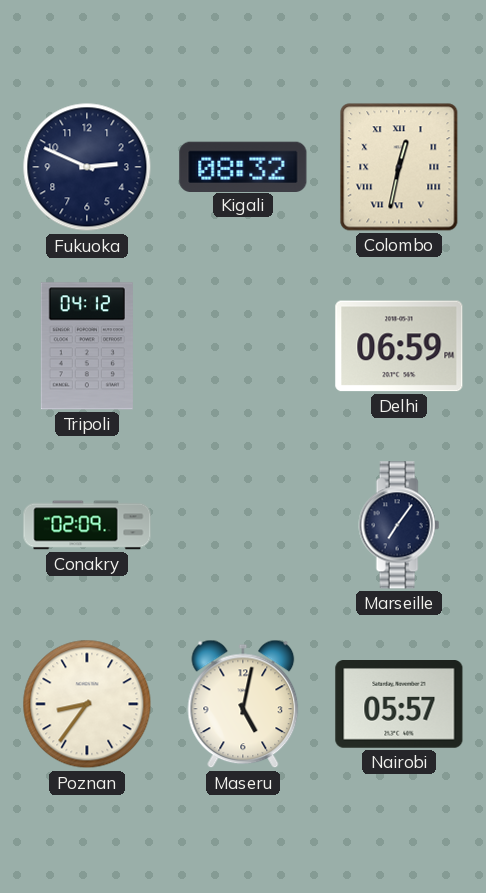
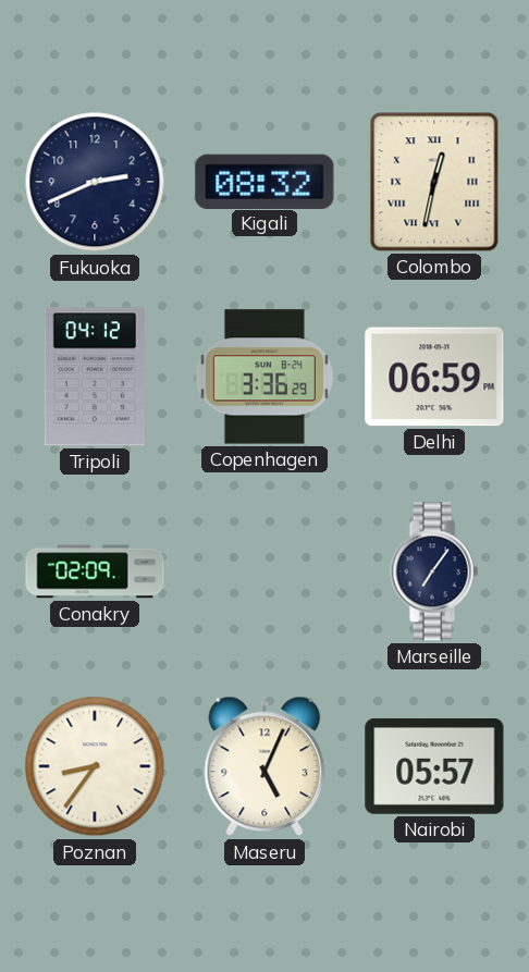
Fukuoka: 2:49 -> 2:41
Copenhagen: none -> 3:36
Maseru: 5:02 -> 5:04
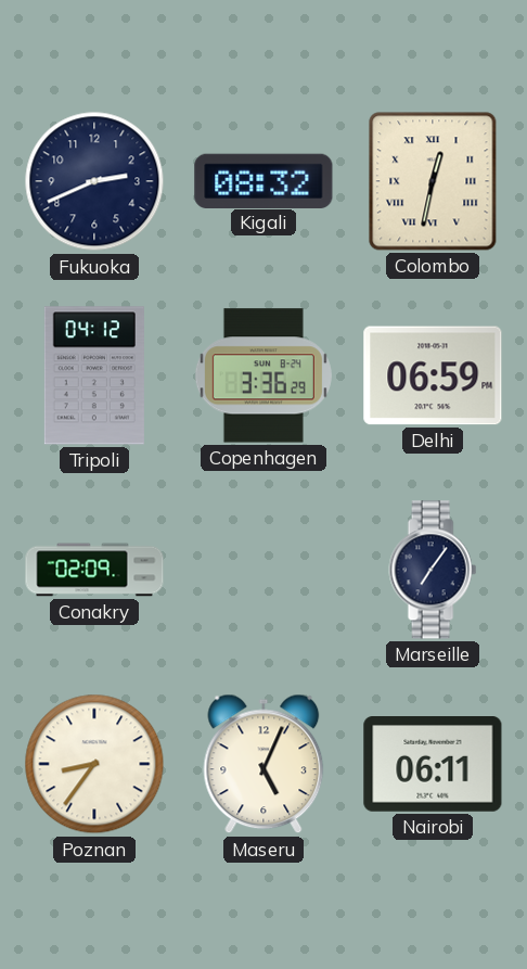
Nairobi: 05:57 -> 06:11
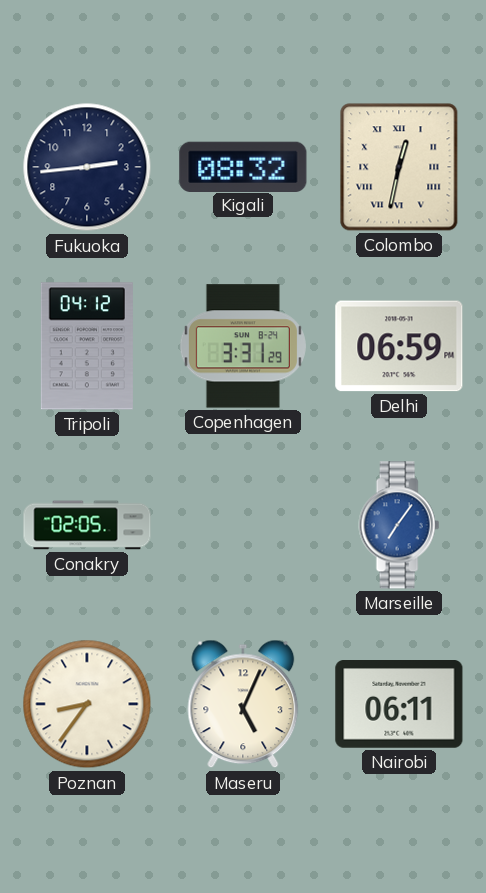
Fukuoka: 2:41 -> 2:44
Copenhagen: 3:36 -> 3:31
Conakry: 02:09 -> 02:05
Marseille dial: navy -> blue
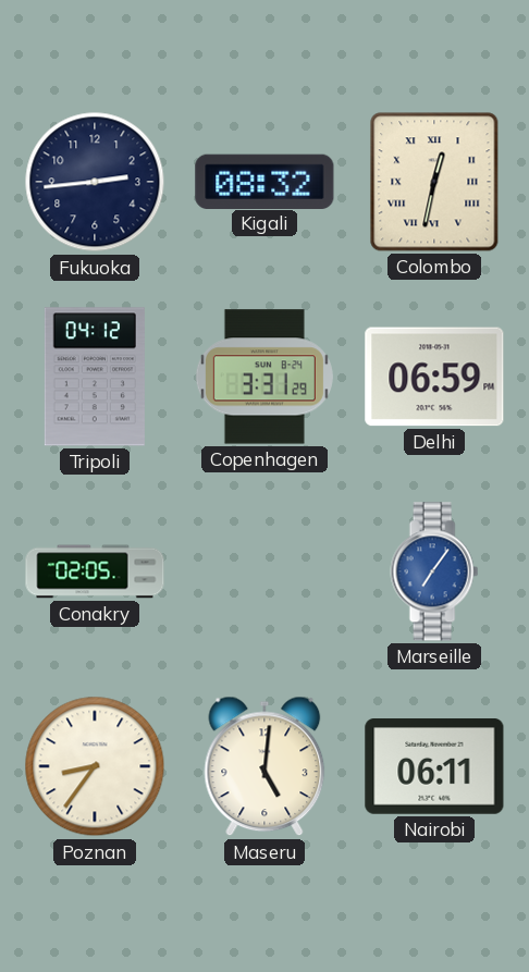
Maseru: 5:04 -> 5:01
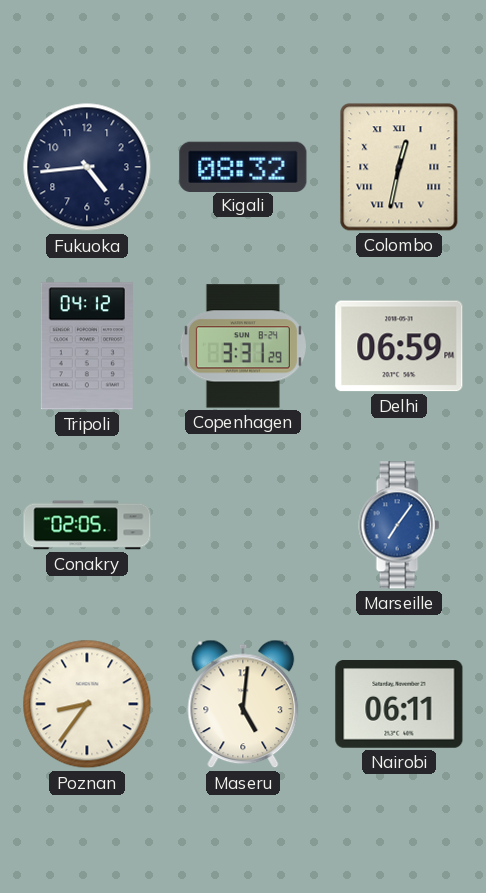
Fukuoka: 2:44 -> 4:44
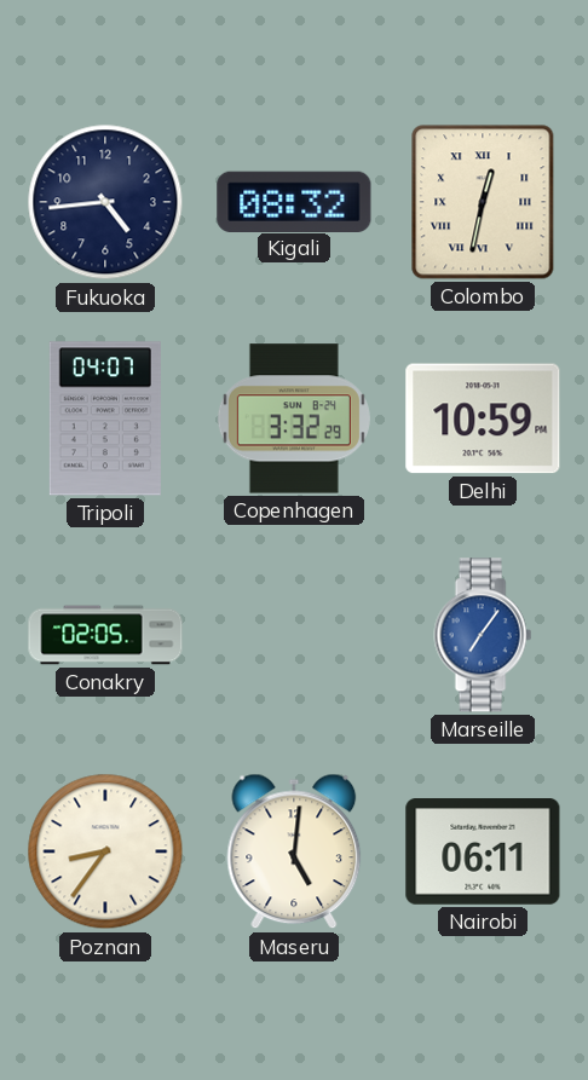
Tripoli: 04:12 -> 04:07
Copenhagen: 3:31 -> 3:32
Delhi: 06:59 -> 10:59
